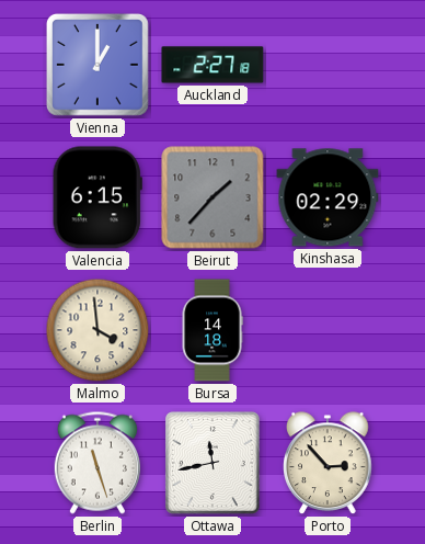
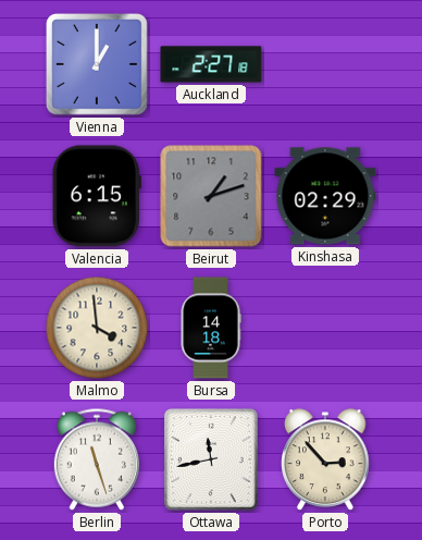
Beirut: 1:37 -> 1:12
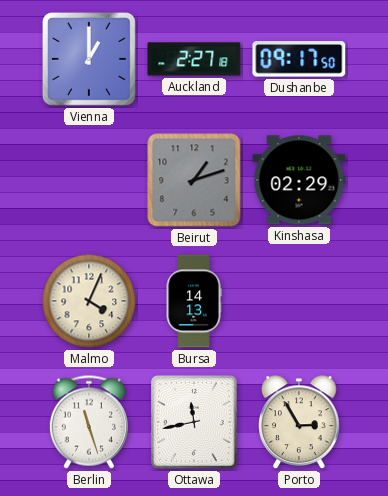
Dushanbe: none -> 09:17
Valencia: 6:15 -> none
Malmo: 3:59 -> 4:04
Bursa: 14:18 -> 14:13
Porto: 2:53 -> 2:55
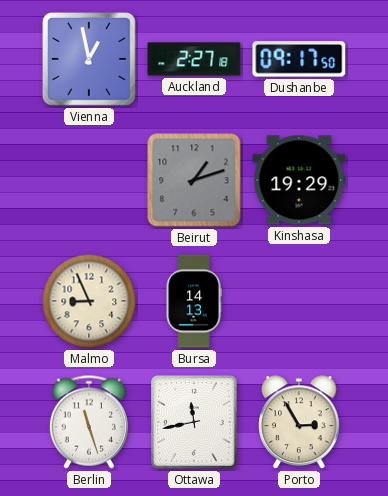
Vienna: 1:00 -> 12:58
Kinshasa: 02:29 -> 19:29
Malmo: 4:04 -> 8:56
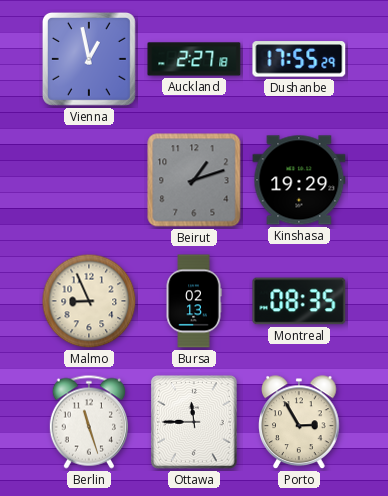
Dushanbe: 09:17 -> 17:55
Bursa: 14:13 -> 02:13
Montreal: none -> 08:35
Ottawa: 11:43 -> 11:45
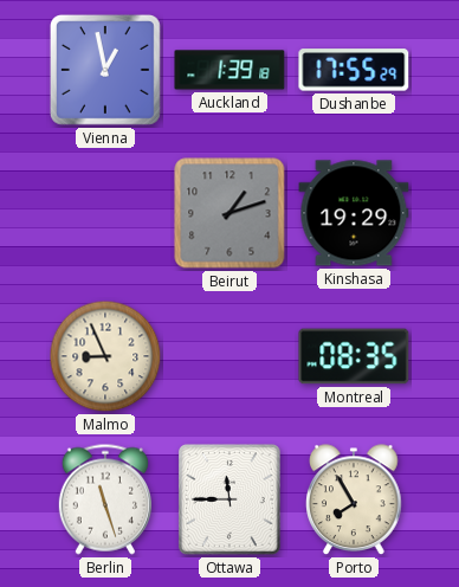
Auckland: 2:27 -> 1:39
Bursa: 02:13 -> none
Porto: 2:55 -> 7:55
